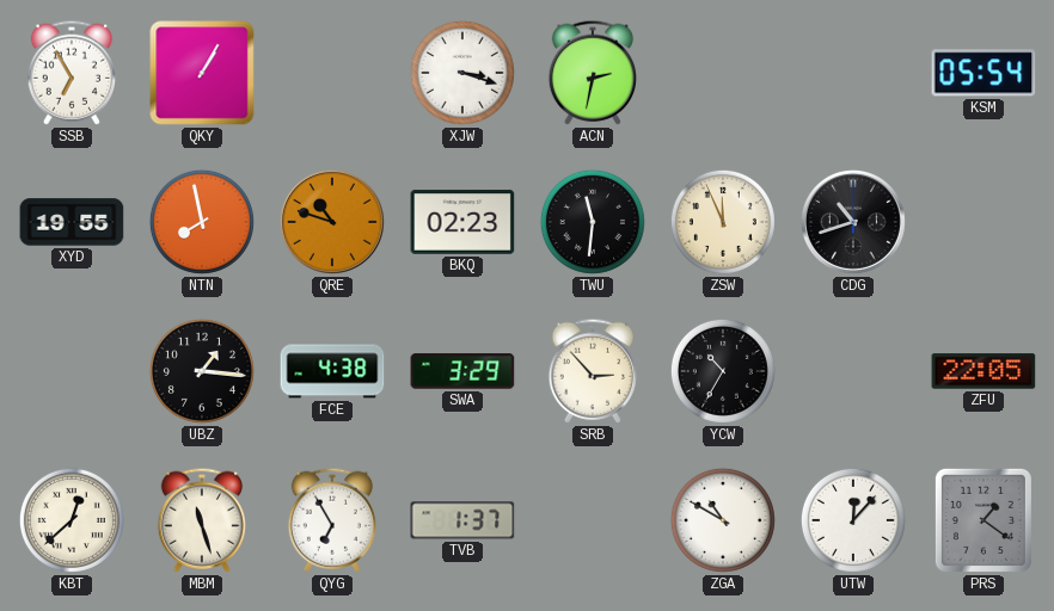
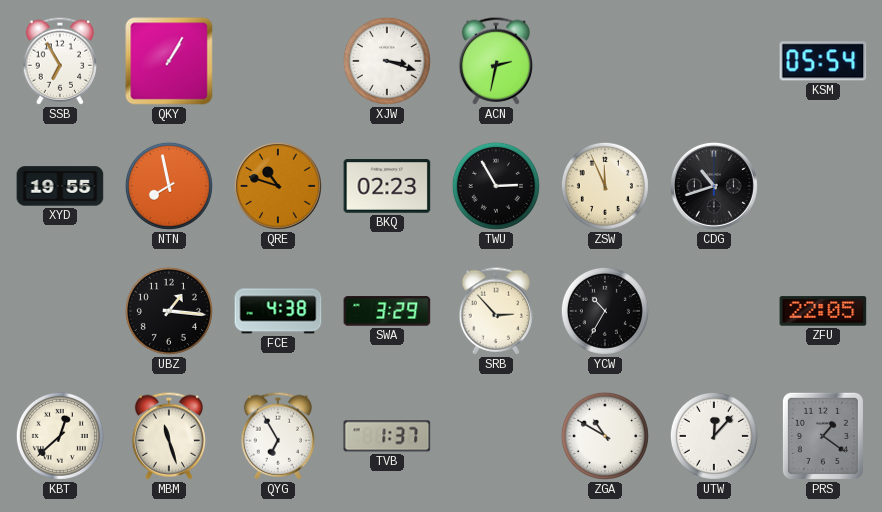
TWU: 11:31 -> 2:55
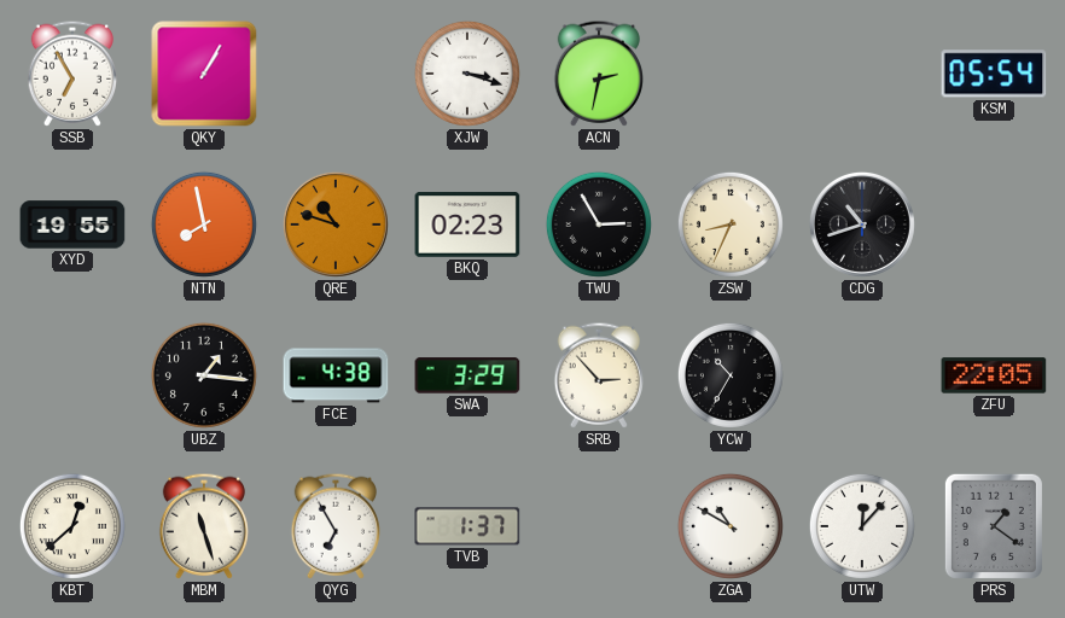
ZSW: 11:56 -> 8:34
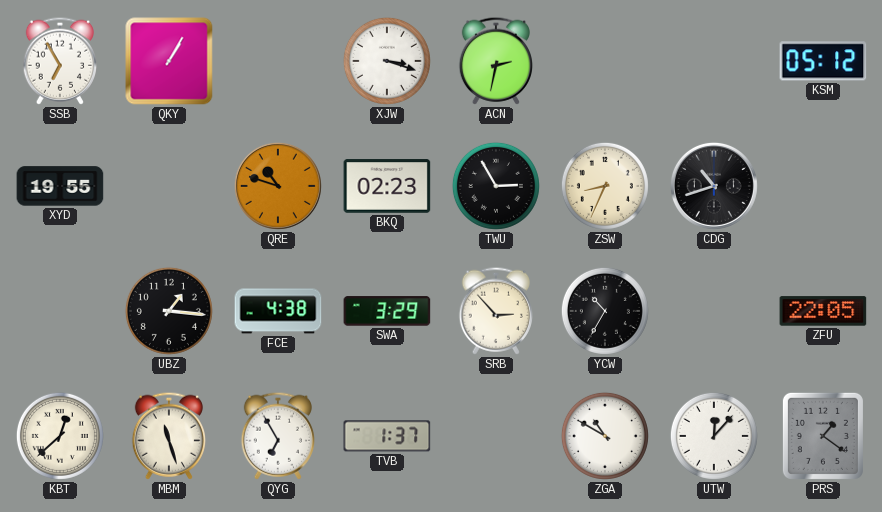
KSM: 05:54 -> 05:12
NTN: 7:58 -> none
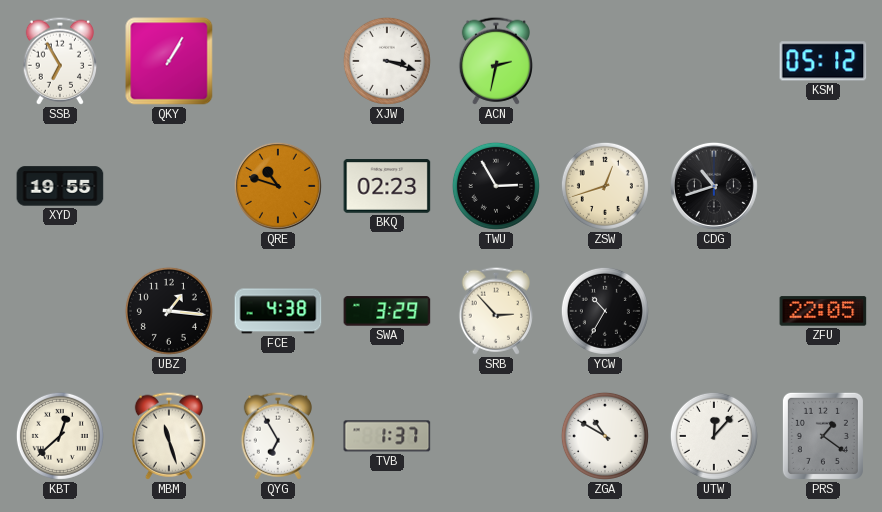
ZSW: 8:34 -> 12:42
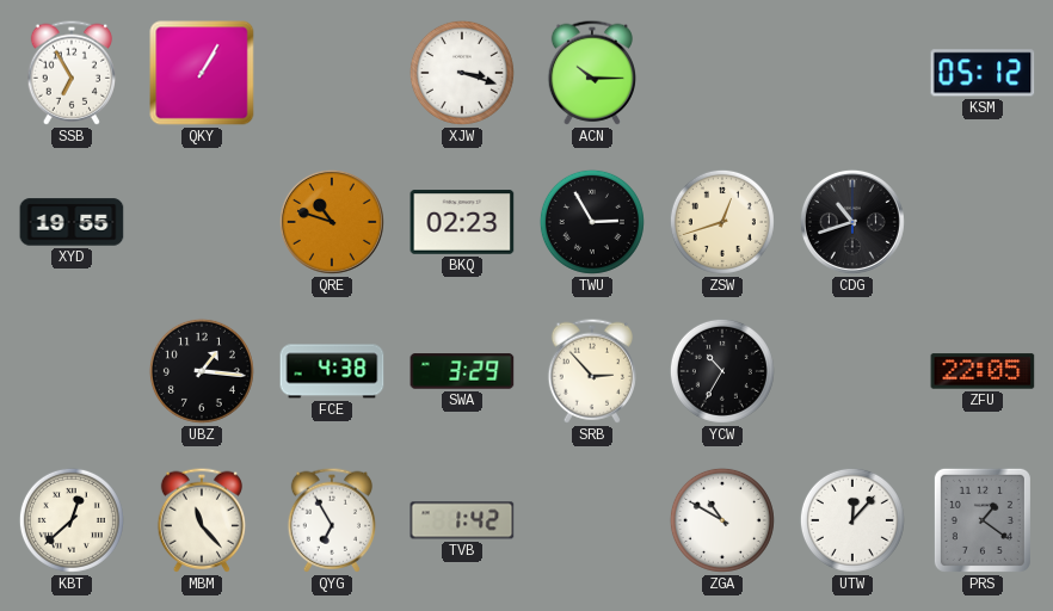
ACN: 2:32 -> 10:15
MBM: 11:27 -> 11:23
TVB: 1:37 -> 1:42
